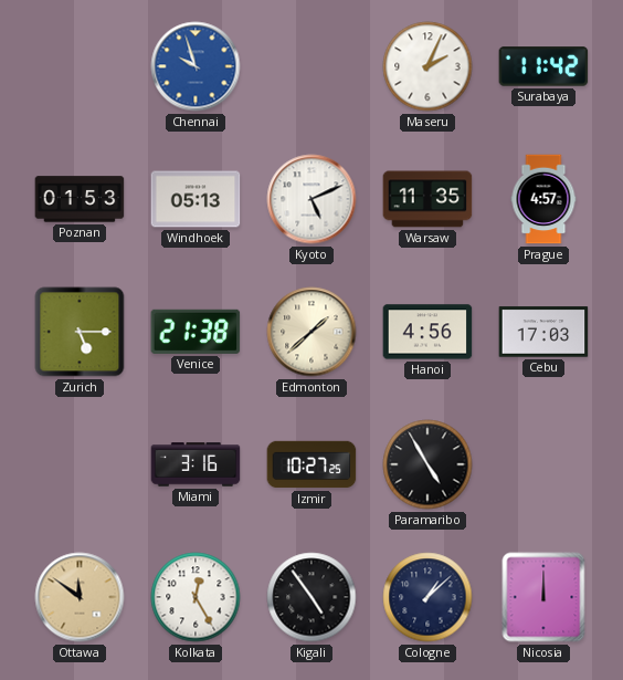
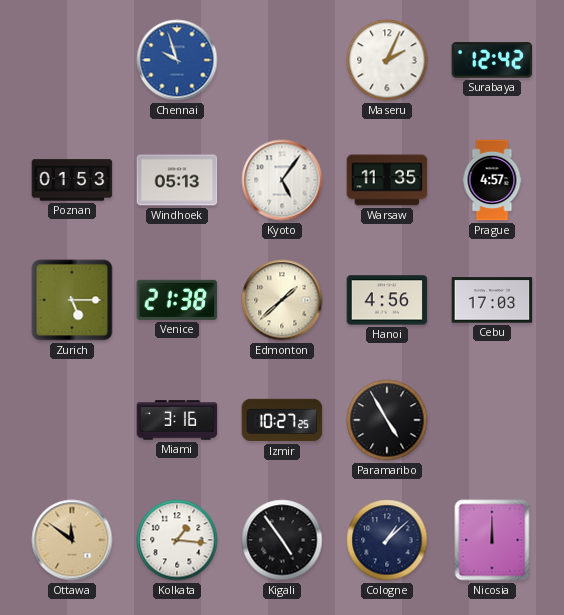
Surabaya: 11:42 -> 12:42
Kyoto: 5:11 -> 5:06
Kolkata: 12:25 -> 1:16
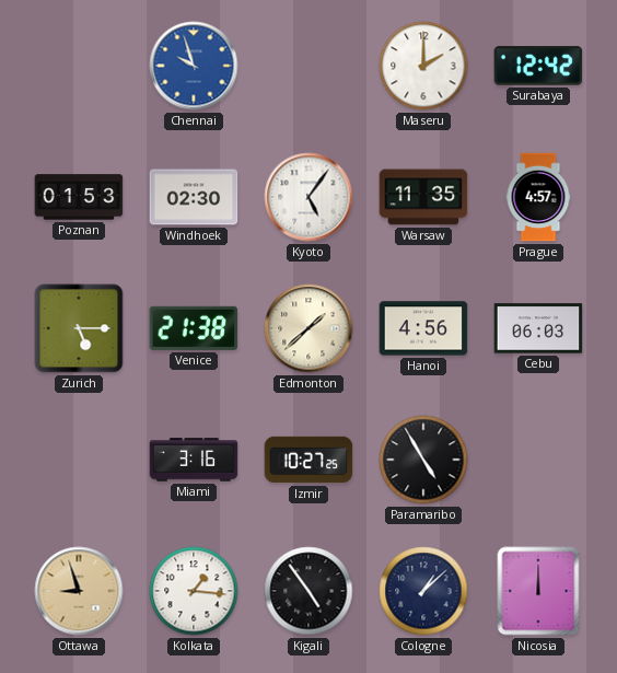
Maseru: 2:04 -> 2:00
Windhoek: 05:13 -> 02:30
Cebu: 17:03 -> 06:03
Ottawa: 11:51 -> 8:57
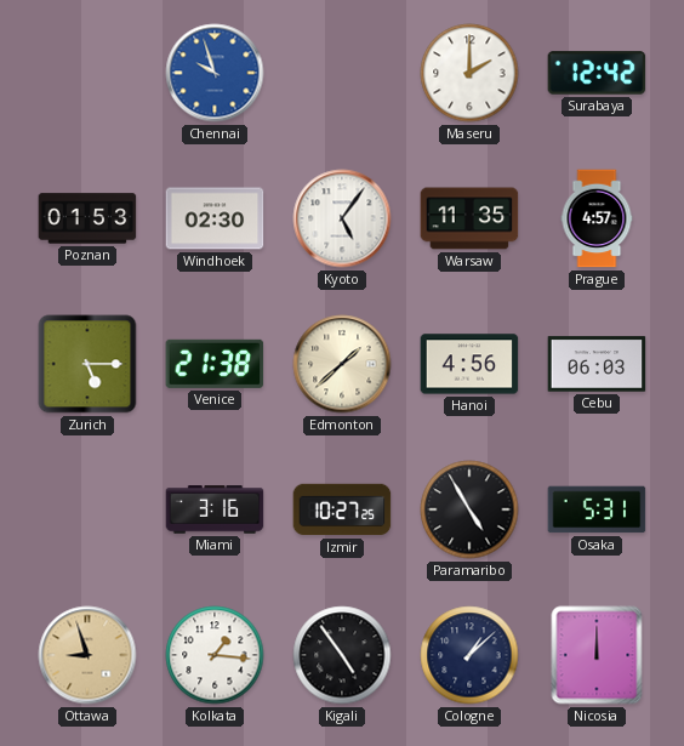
Osaka: none -> 5:31
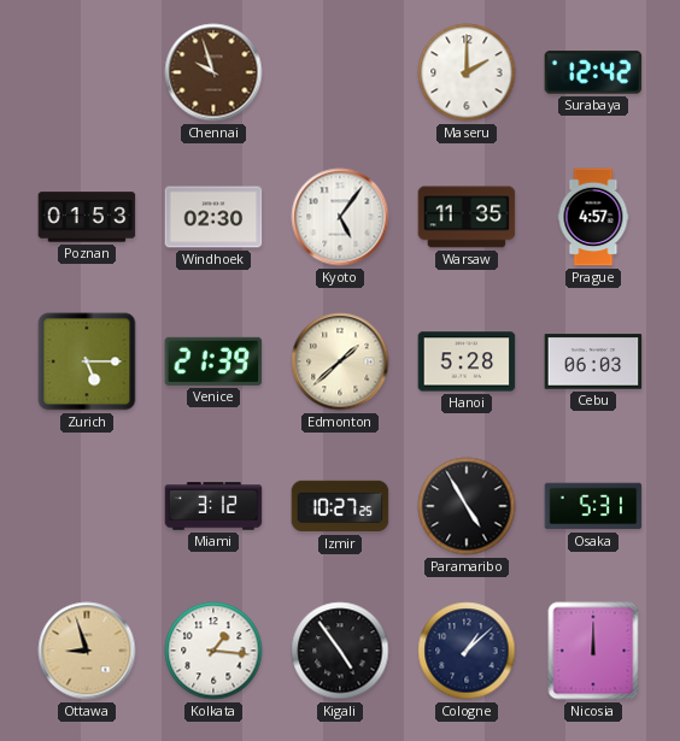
Chennai dial: blue -> brown
Venice: 21:38 -> 21:39
Hanoi: 4:56 -> 5:28
Miami: 3:16 -> 3:12
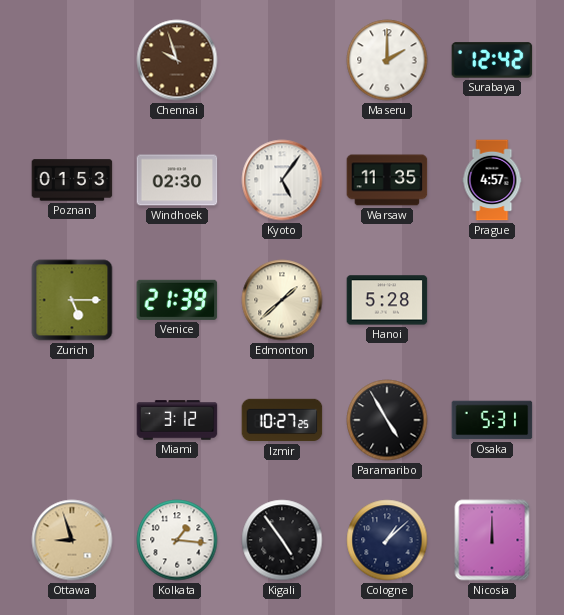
Cebu: 06:03 -> none
